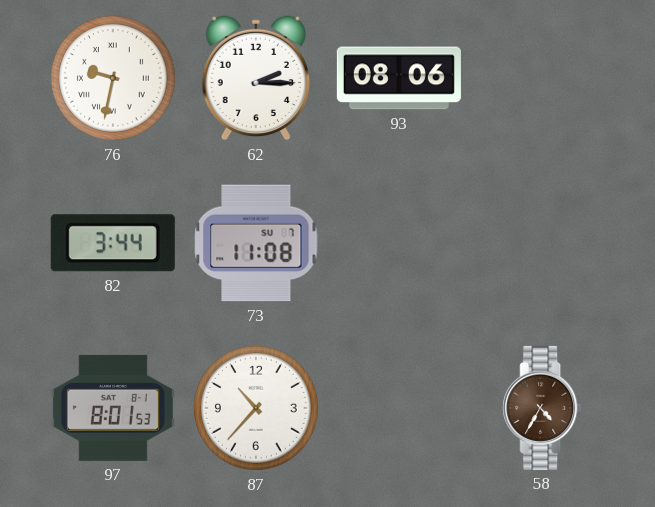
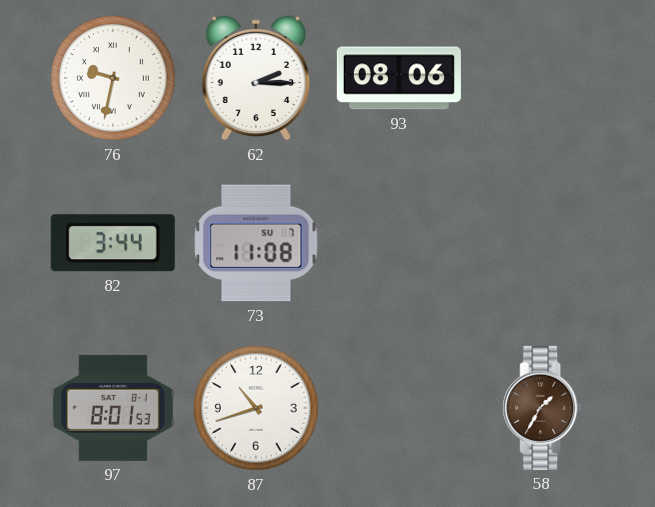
87: 10:37 -> 10:42
58: 4:35 -> 1:35
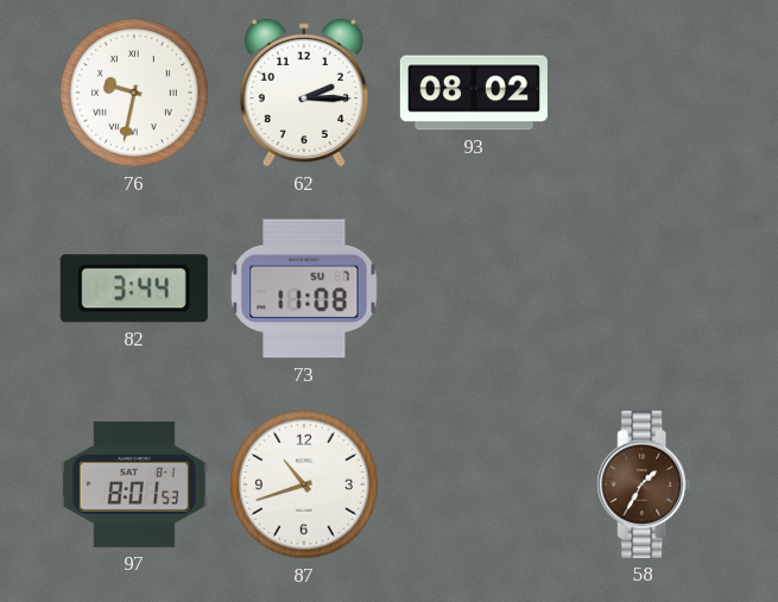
93: 08:06 -> 08:02
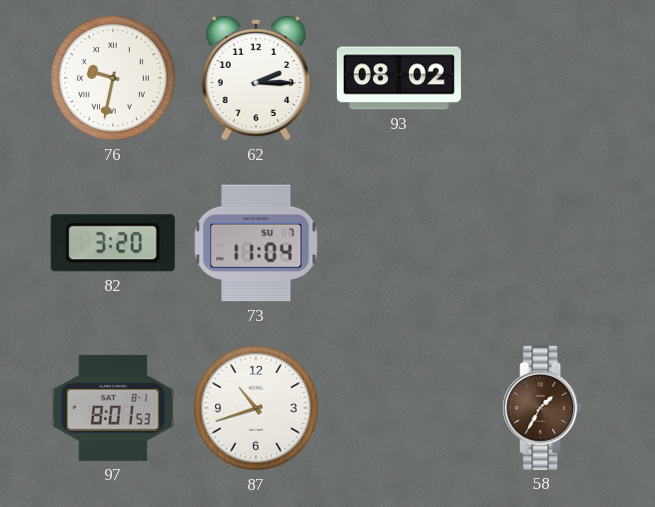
82: 3:44 -> 3:20
73: 11:08 -> 11:04
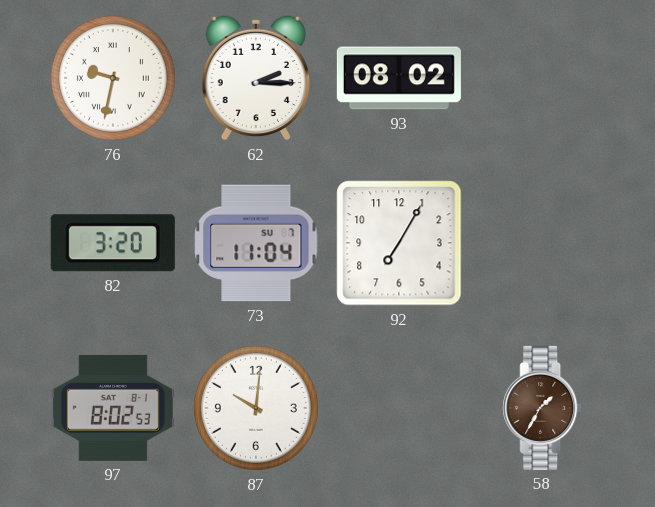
92: none -> 7:05
97: 8:01 -> 8:02
87: 10:42 -> 10:01
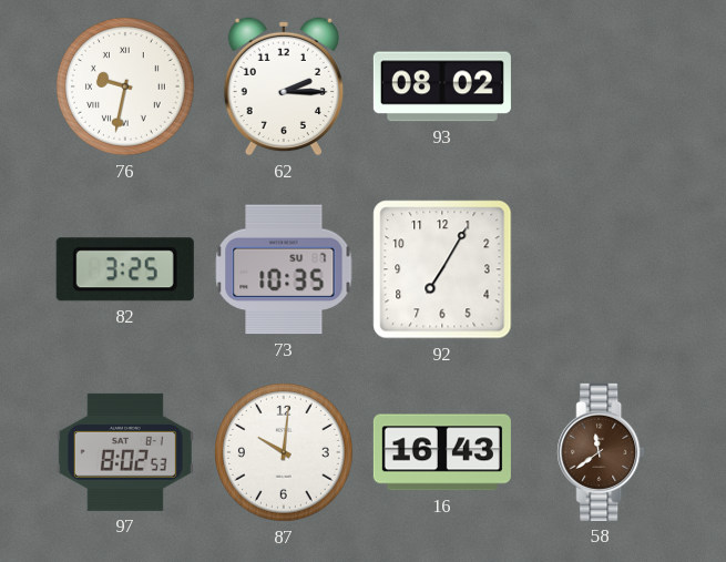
82: 3:20 -> 3:25
73: 11:04 -> 10:35
16: none -> 16:43
58: 1:35 -> 11:39
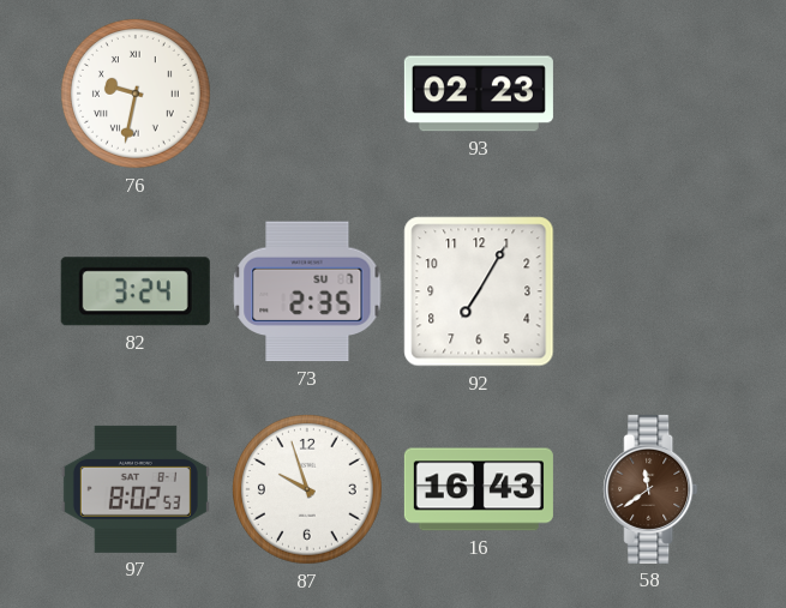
62: 2:15 -> none
93: 08:02 -> 02:23
82: 3:25 -> 3:24
73: 10:35 -> 2:35
87: 10:01 -> 9:57
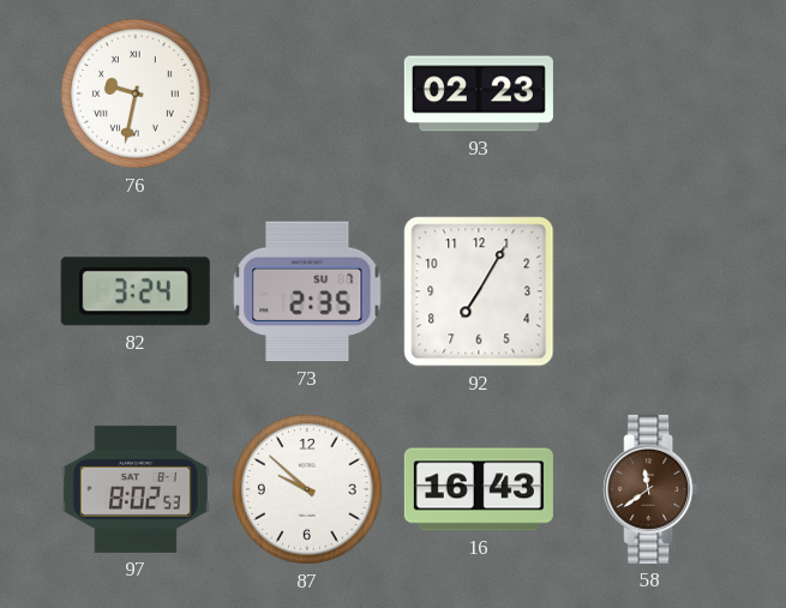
87: 9:57 -> 9:52
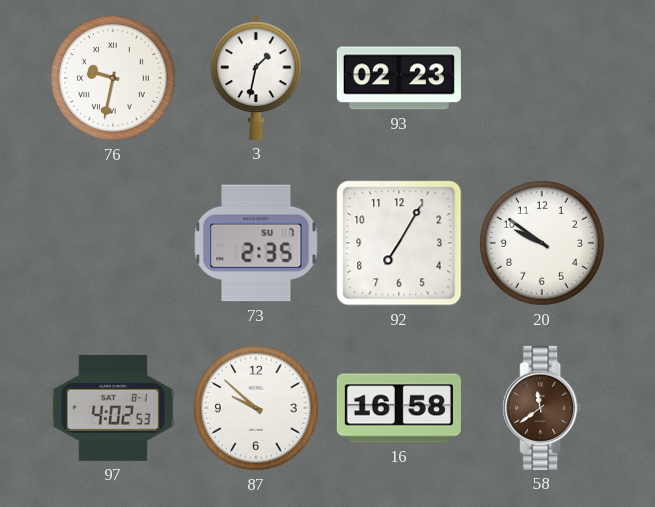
3: none -> 1:32
82: 3:24 -> none
20: none -> 9:51
97: 8:02 -> 4:02
16: 16:43 -> 16:58
